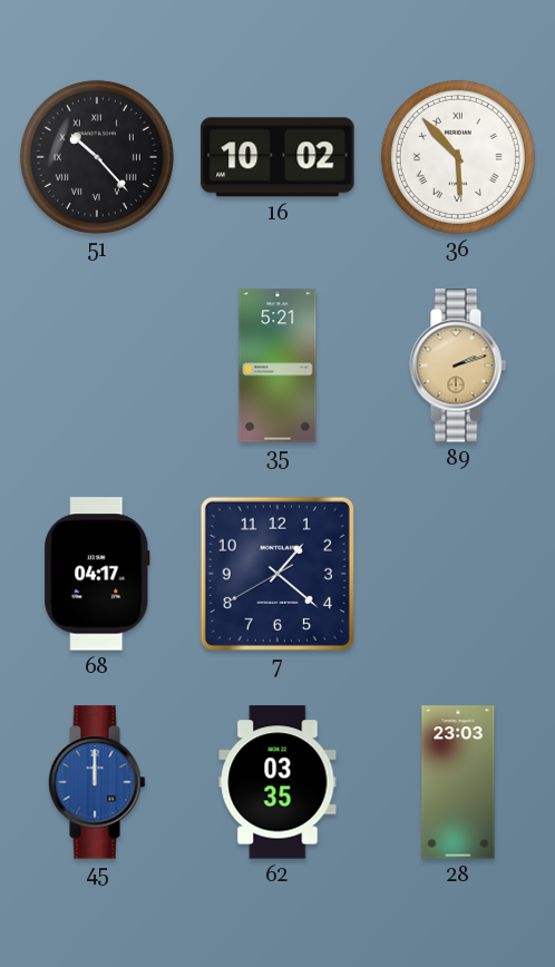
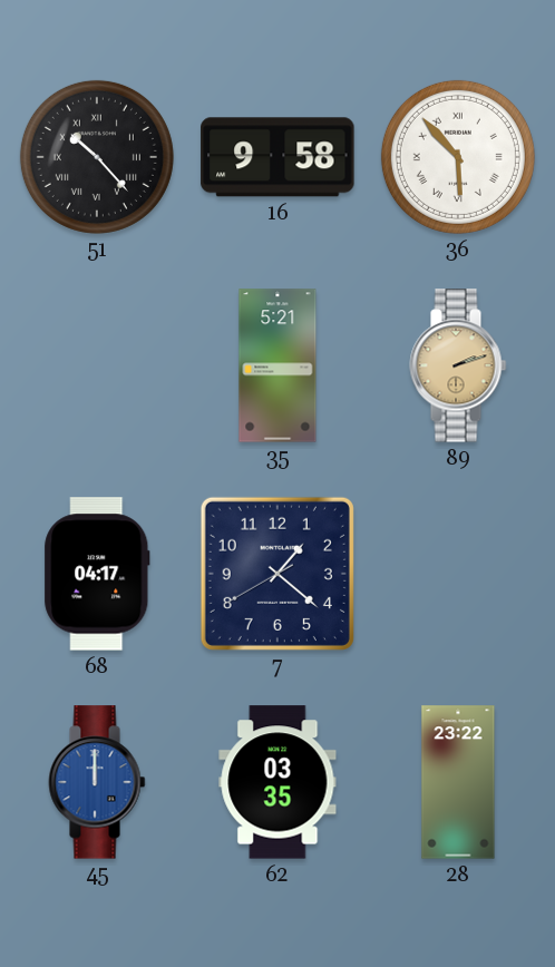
16: 10:02 -> 9:58
28: 23:03 -> 23:22
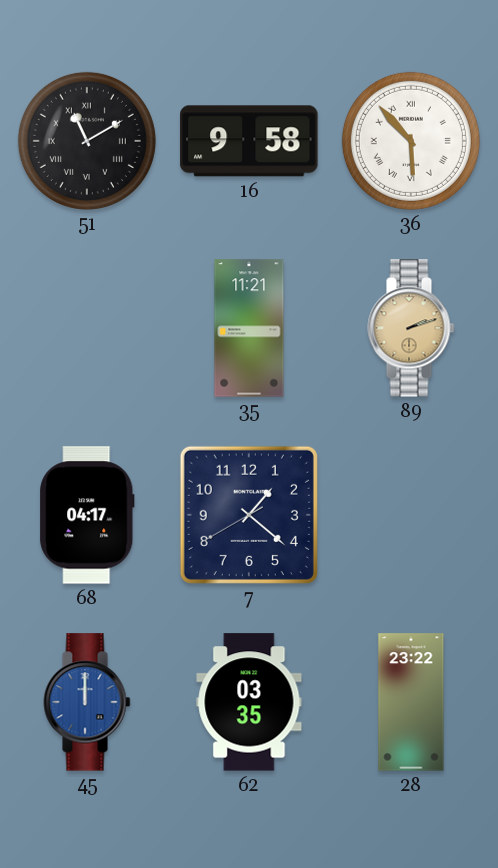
51: 10:23 -> 11:10
35: 5:21 -> 11:21
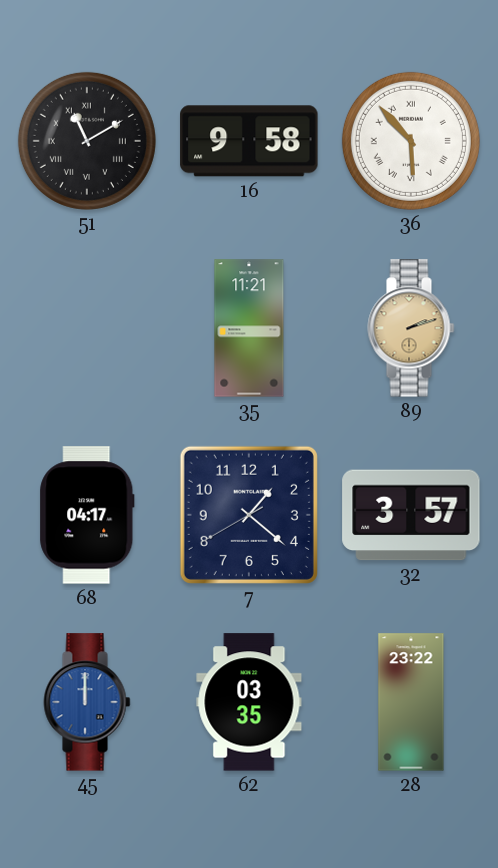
32: none -> 3:57
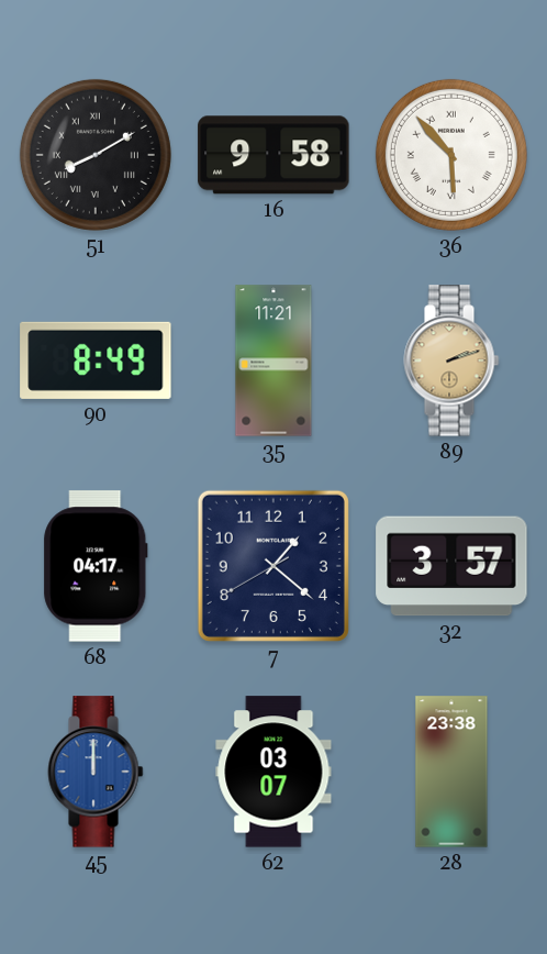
51: 11:10 -> 8:10
90: none -> 8:49
62: 03:35 -> 03:07
28: 23:22 -> 23:38
